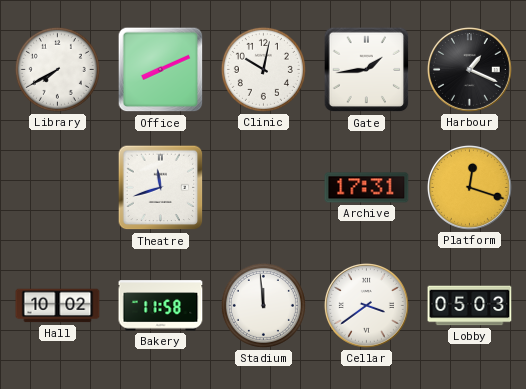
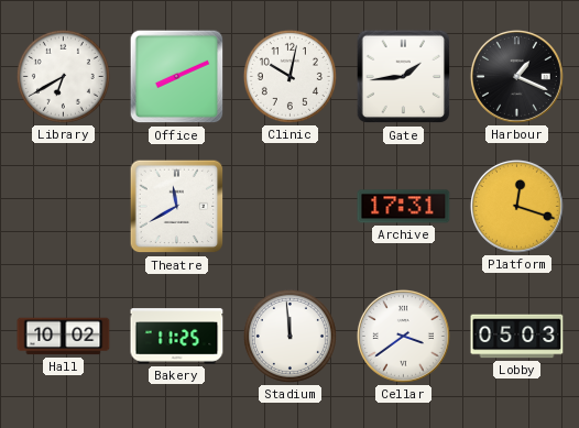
Library: 7:40 -> 6:40
Theatre: 11:42 -> 11:40
Bakery: 11:58 -> 11:25
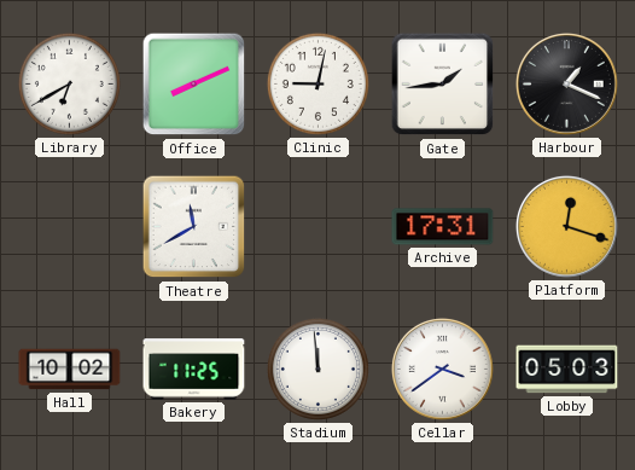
Clinic: 10:02 -> 9:02
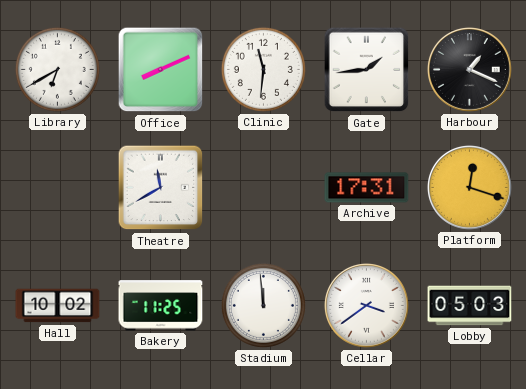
Clinic: 9:02 -> 11:31
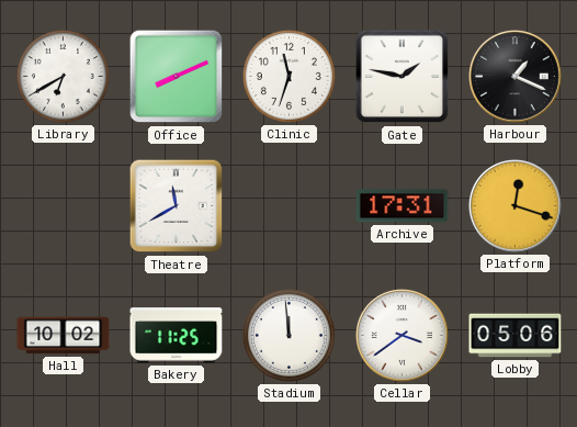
Clinic: 11:31 -> 11:33
Gate: 1:44 -> 1:47
Lobby: 05:03 -> 05:06
